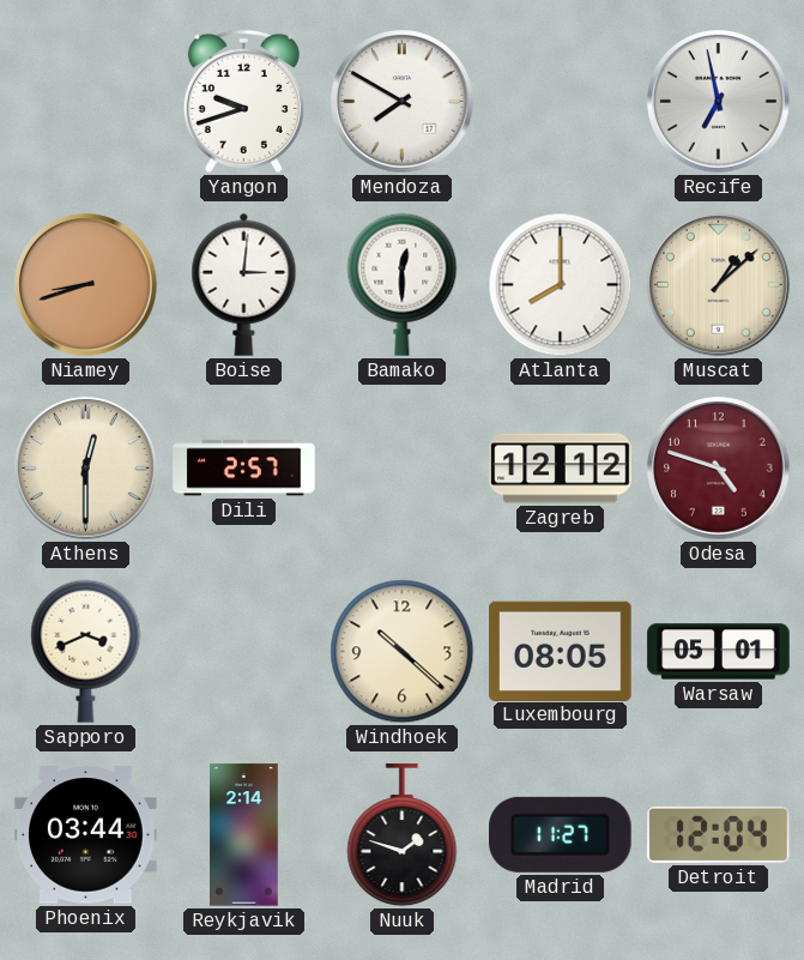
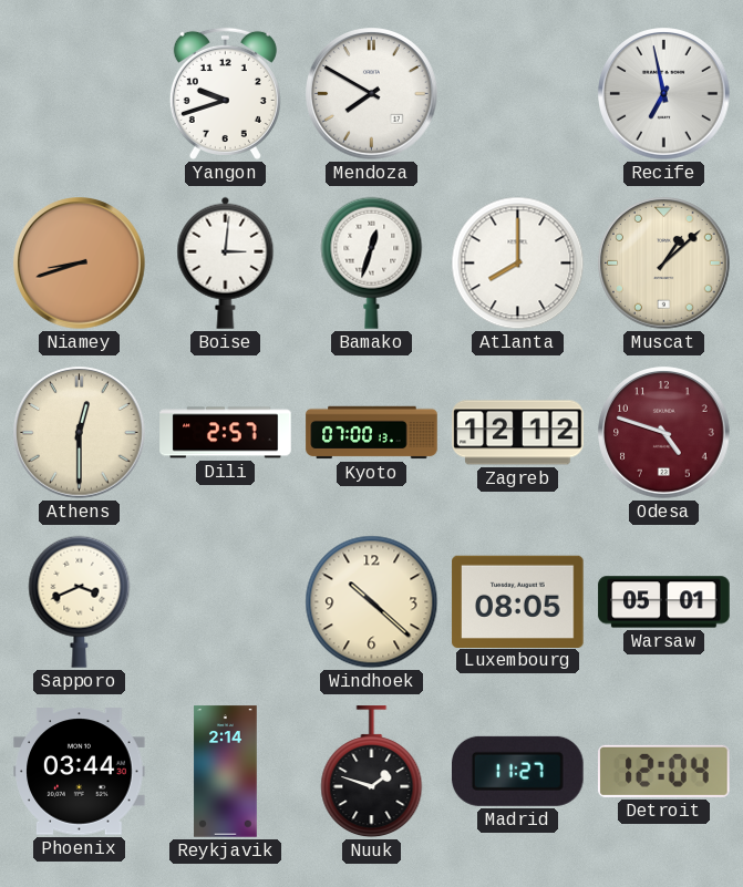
Bamako: 12:30 -> 12:33
Kyoto: none -> 07:00
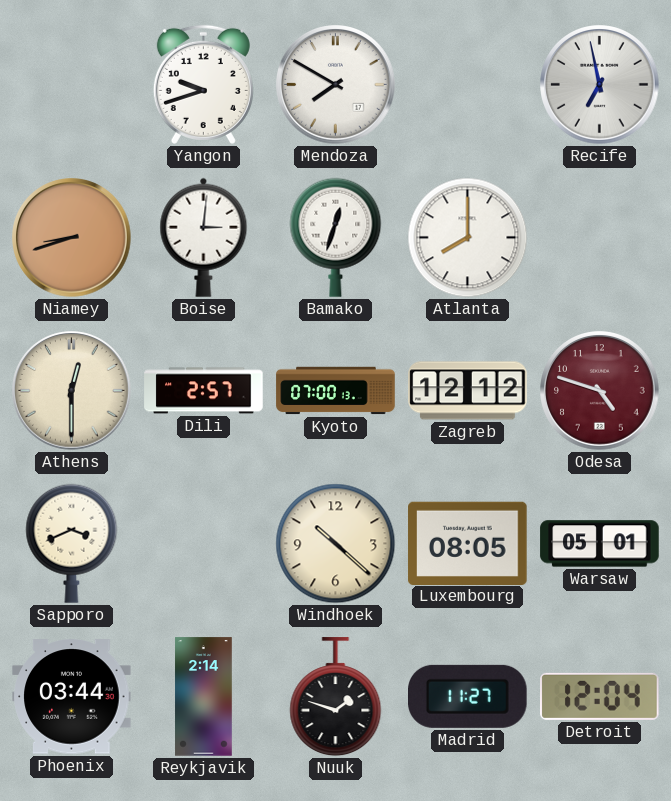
Muscat: 1:08 -> none
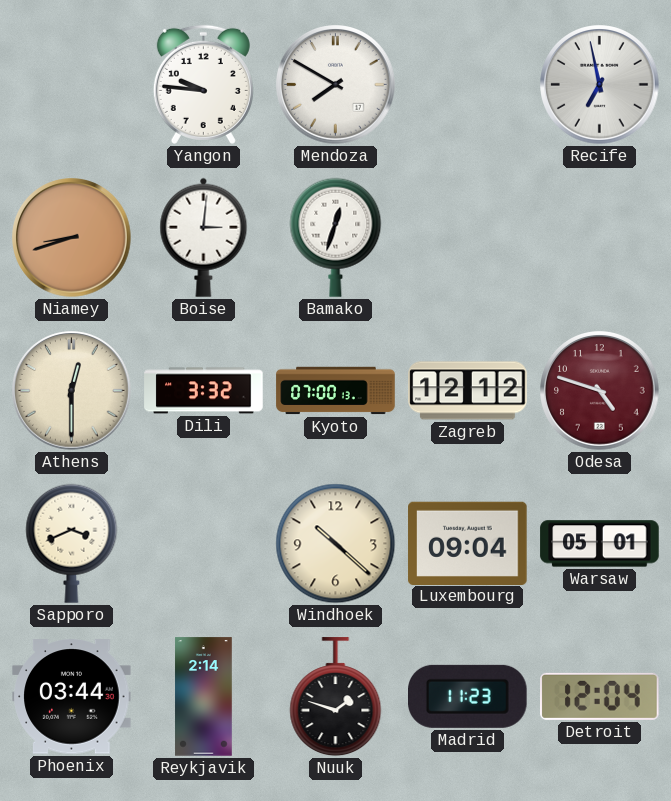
Yangon: 9:42 -> 9:46
Atlanta: 8:00 -> none
Dili: 2:57 -> 3:32
Luxembourg: 08:05 -> 09:04
Madrid: 11:27 -> 11:23
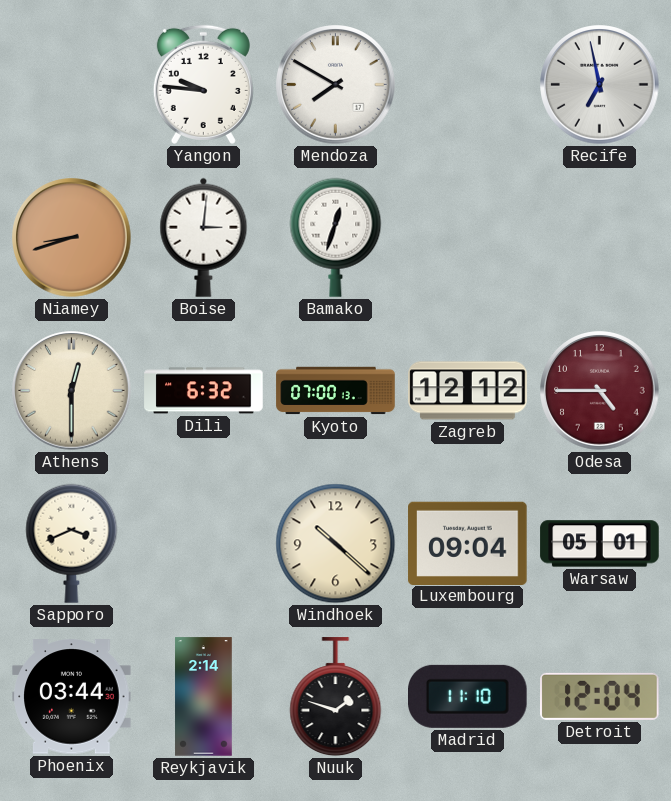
Dili: 3:32 -> 6:32
Odesa: 4:48 -> 4:45
Madrid: 11:23 -> 11:10
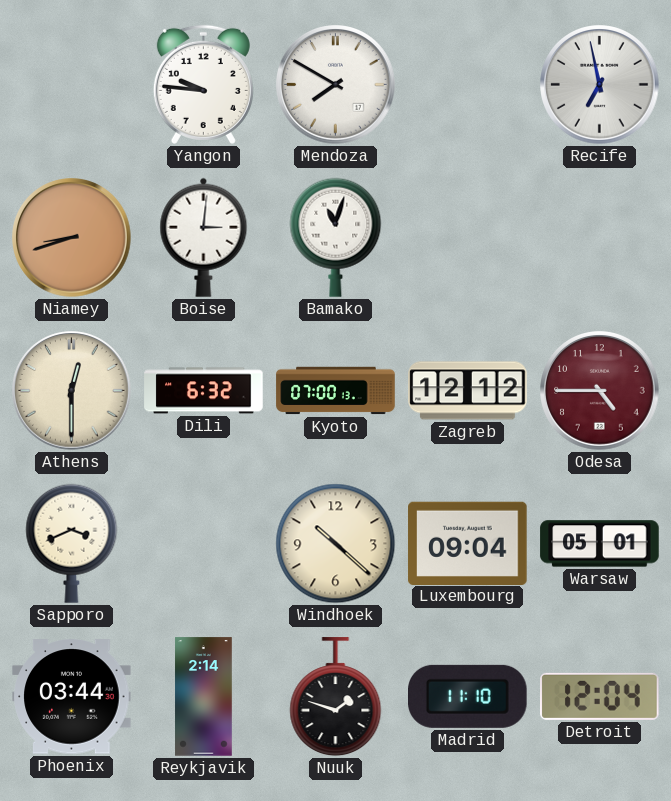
Bamako: 12:33 -> 11:03
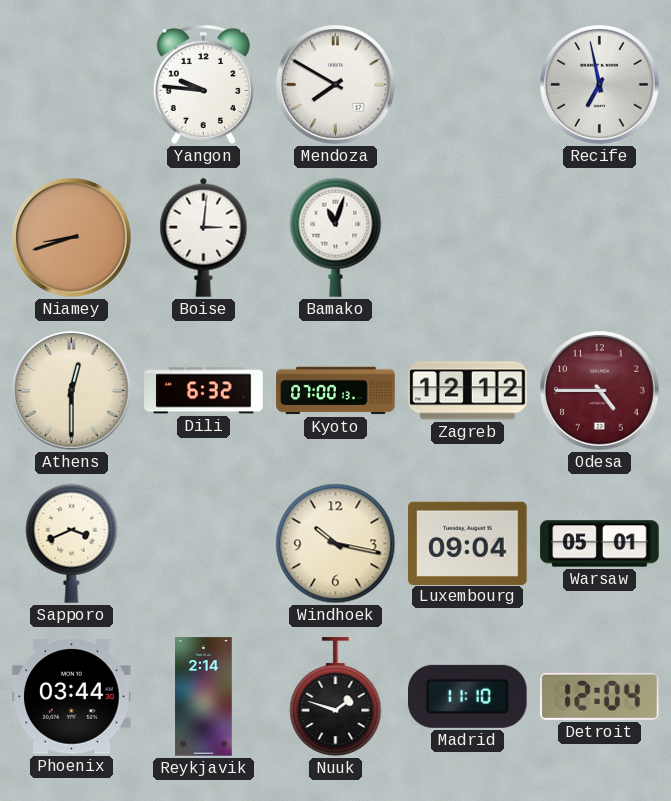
Windhoek: 10:22 -> 10:17
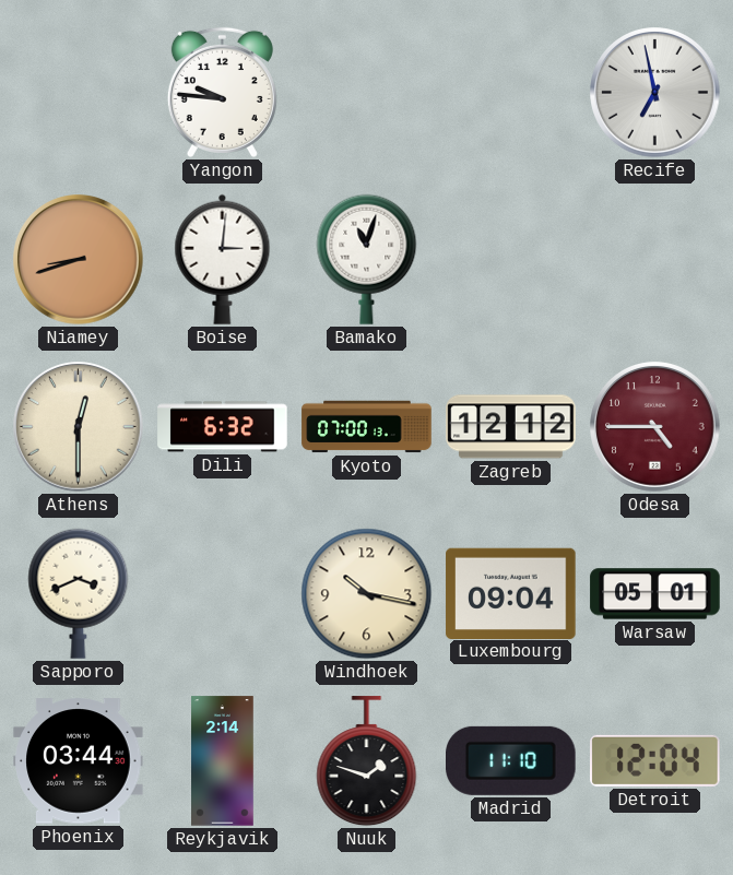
Mendoza: 7:50 -> none
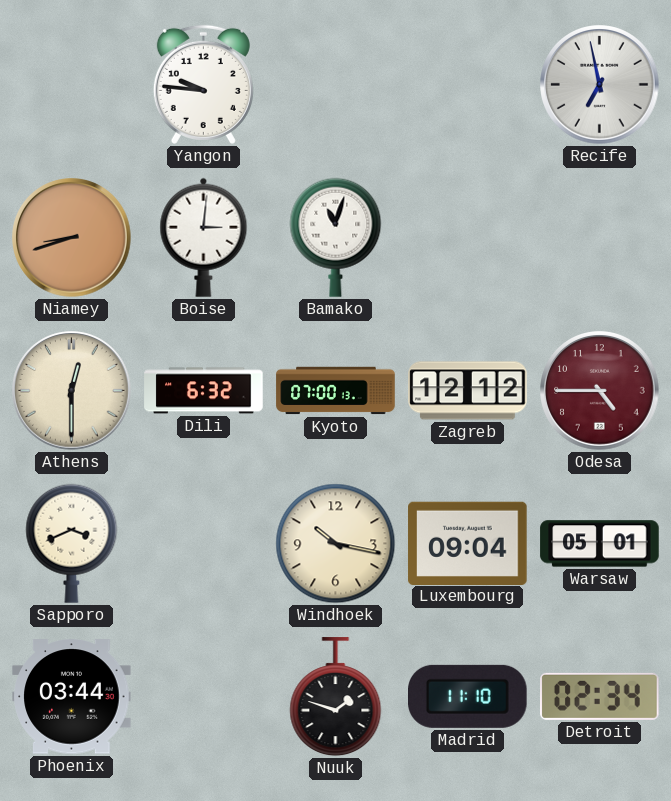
Reykjavik: 2:14 -> none
Detroit: 12:04 -> 02:34
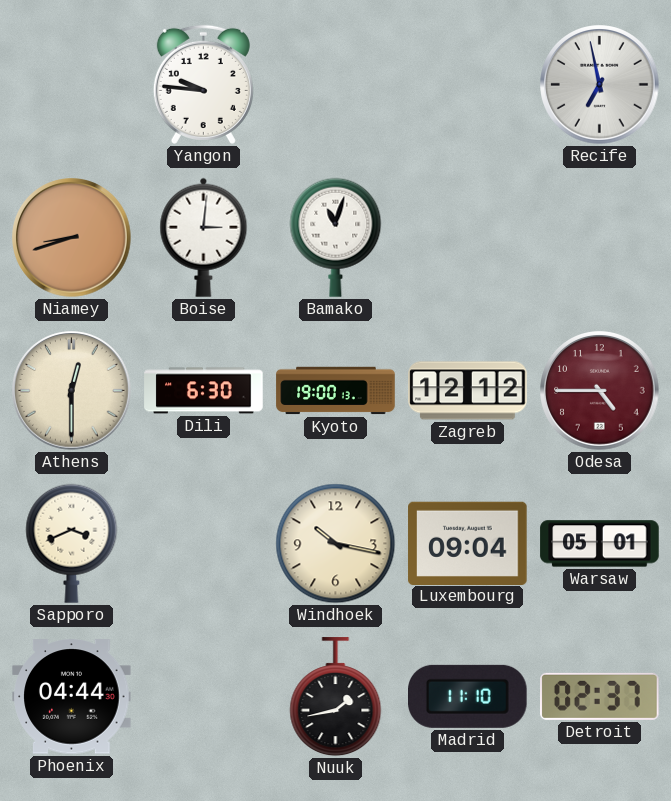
Dili: 6:32 -> 6:30
Kyoto: 07:00 -> 19:00
Phoenix: 03:44 -> 04:44
Nuuk: 1:48 -> 1:43
Detroit: 02:34 -> 02:37
